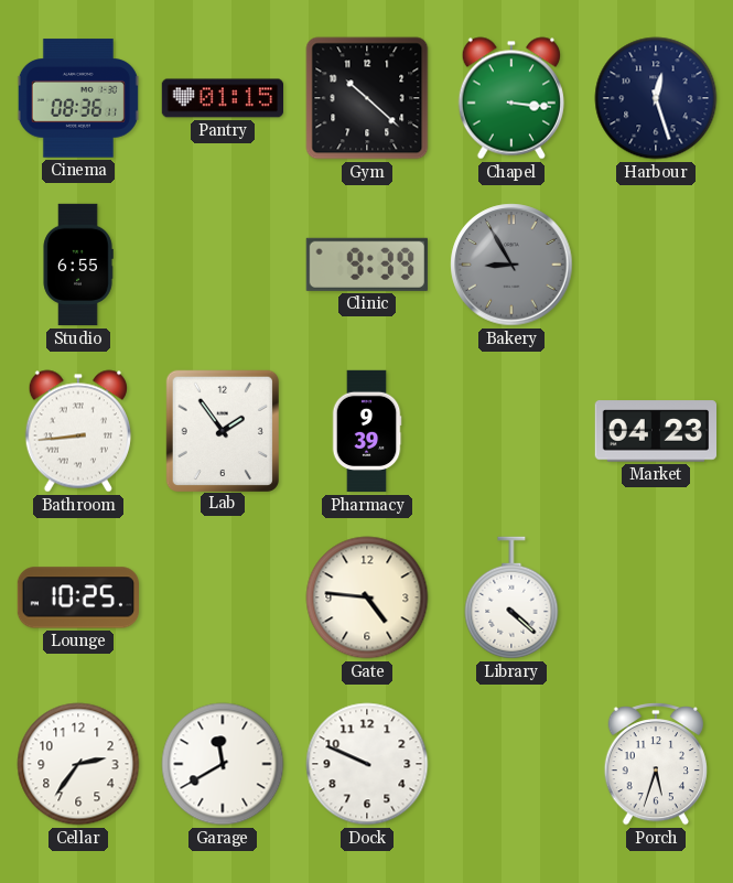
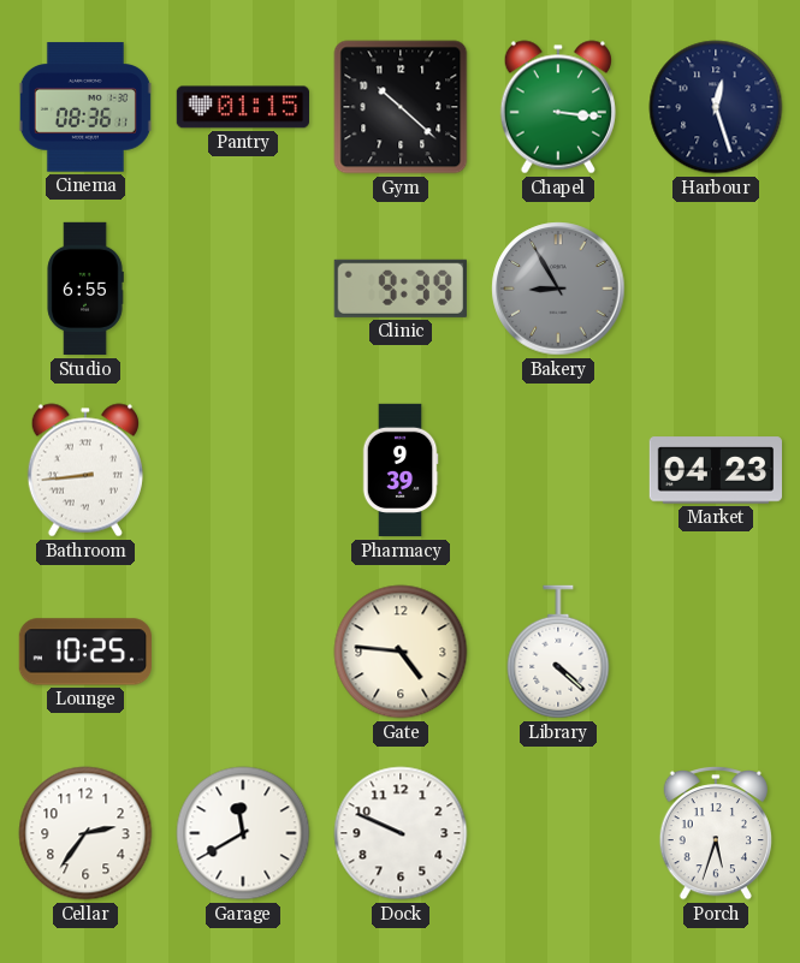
Lab: 1:54 -> none
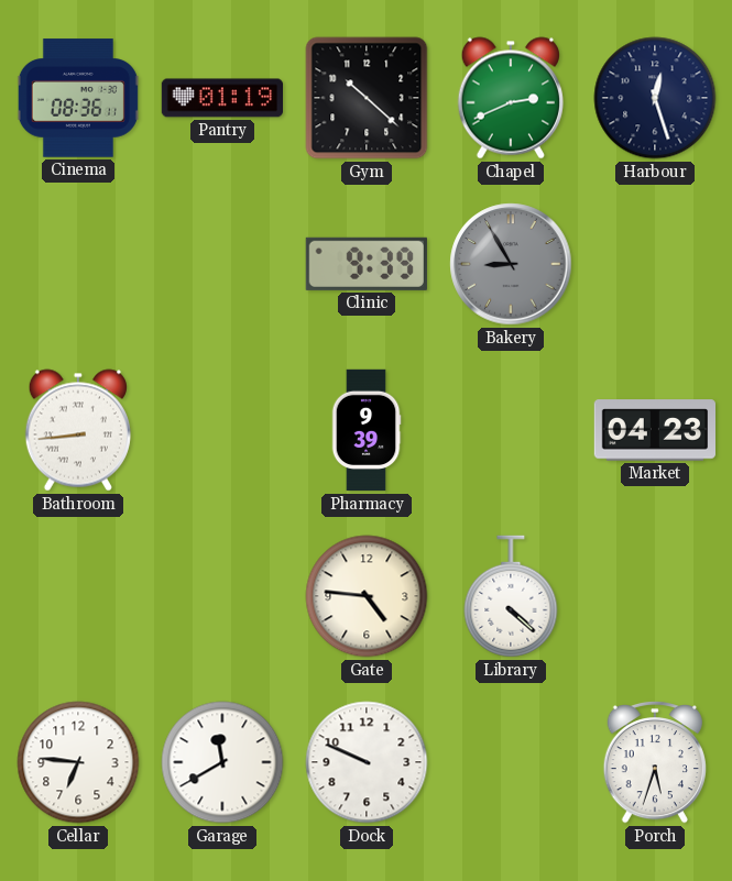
Pantry: 01:15 -> 01:19
Chapel: 3:16 -> 2:41
Studio: 6:55 -> none
Lounge: 10:25 -> none
Cellar: 2:36 -> 6:46
